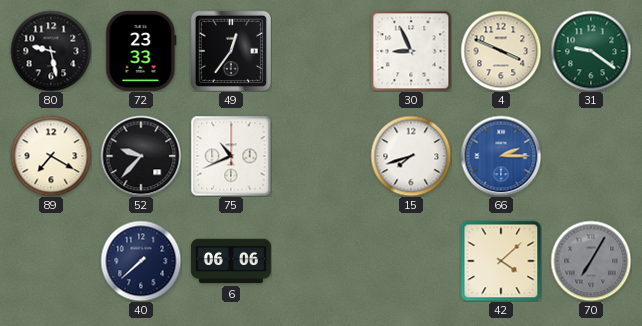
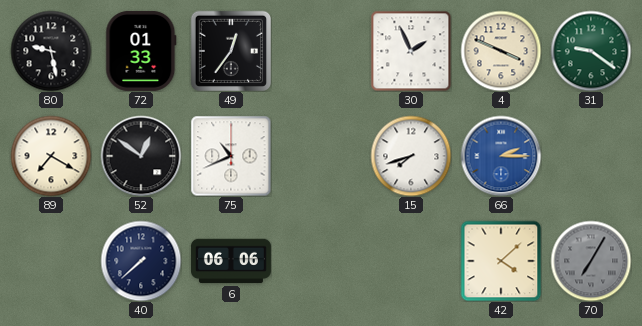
72: 23:33 -> 01:33
30: 8:56 -> 1:56
52: 9:37 -> 12:51
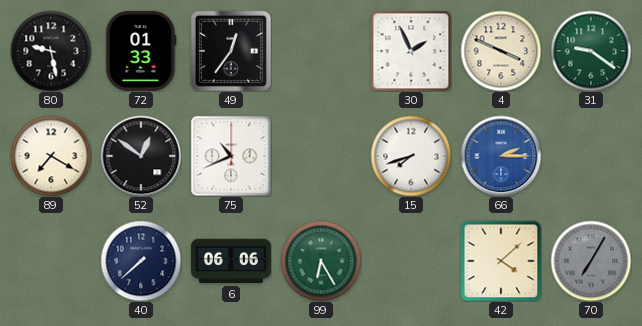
99: none -> 6:25
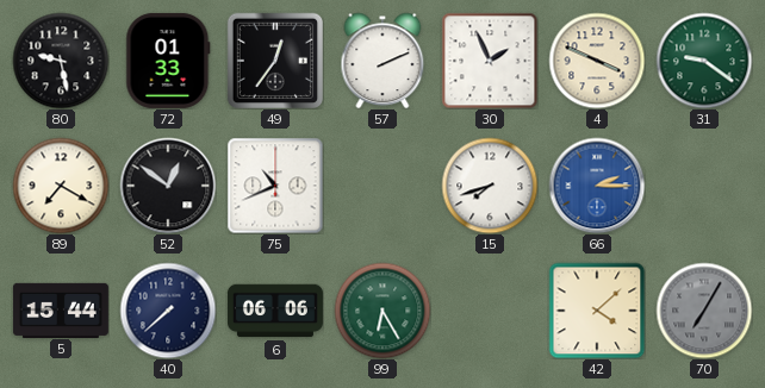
57: none -> 2:11
5: none -> 15:44
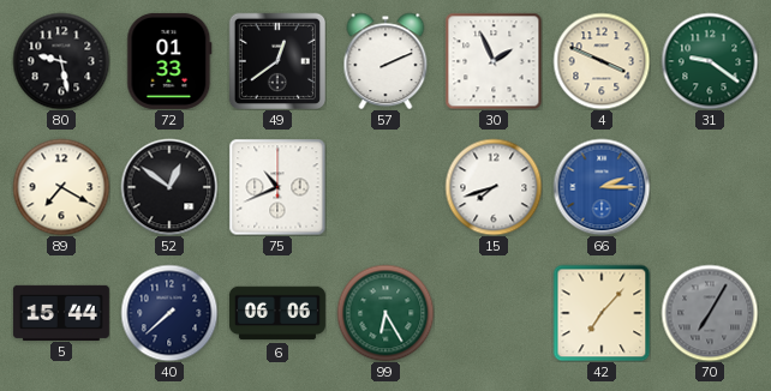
49: 12:36 -> 12:39
42: 4:08 -> 7:07
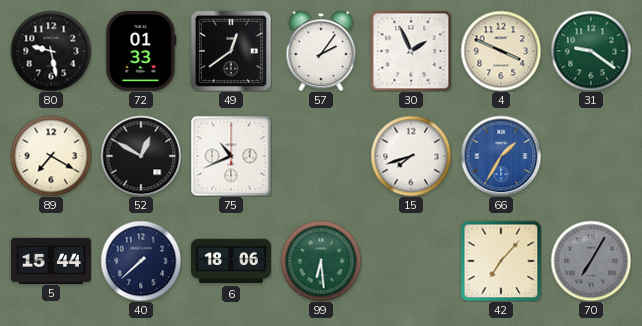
57: 2:11 -> 2:06
52: 12:51 -> 12:50
66: 2:15 -> 1:35
6: 06:06 -> 18:06
99: 6:25 -> 6:29
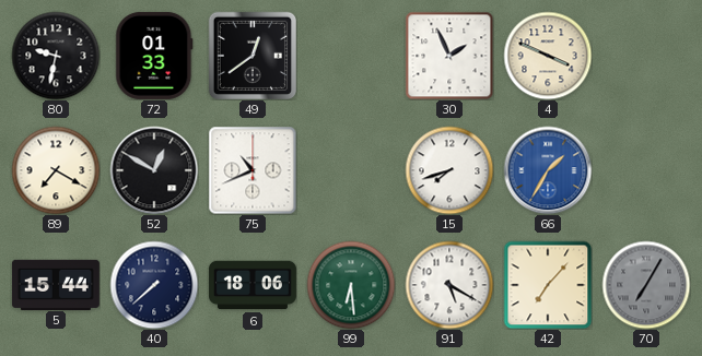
80: 9:28 -> 9:32
57: 2:06 -> none
31: 9:21 -> none
91: none -> 5:20
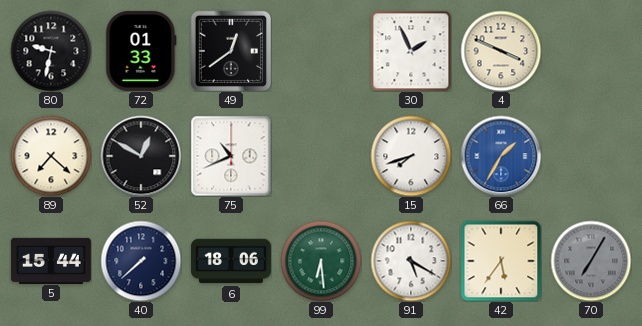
89: 7:20 -> 7:22
42: 7:07 -> 5:36
